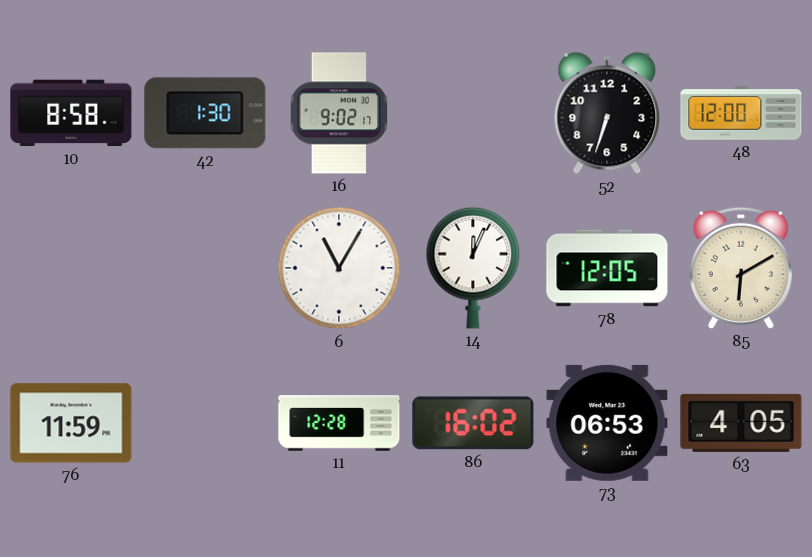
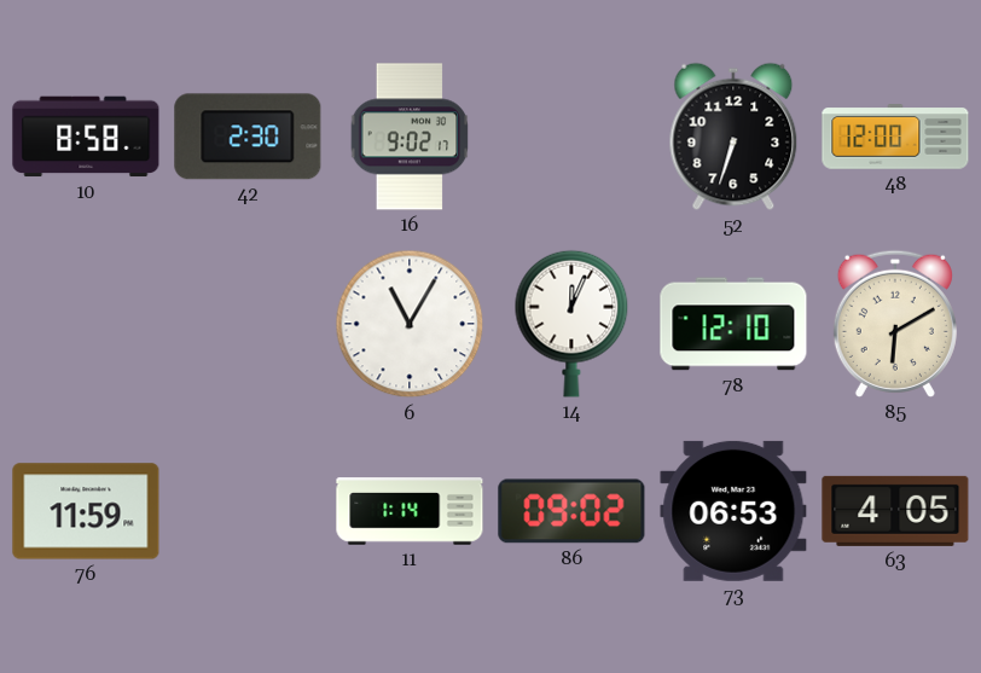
42: 1:30 -> 2:30
78: 12:05 -> 12:10
11: 12:28 -> 1:14
86: 16:02 -> 09:02
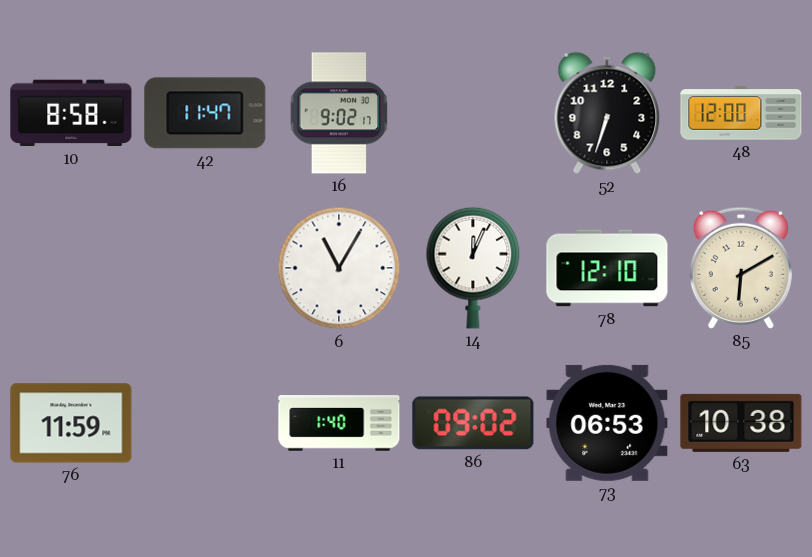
42: 2:30 -> 11:47
11: 1:14 -> 1:40
63: 4:05 -> 10:38
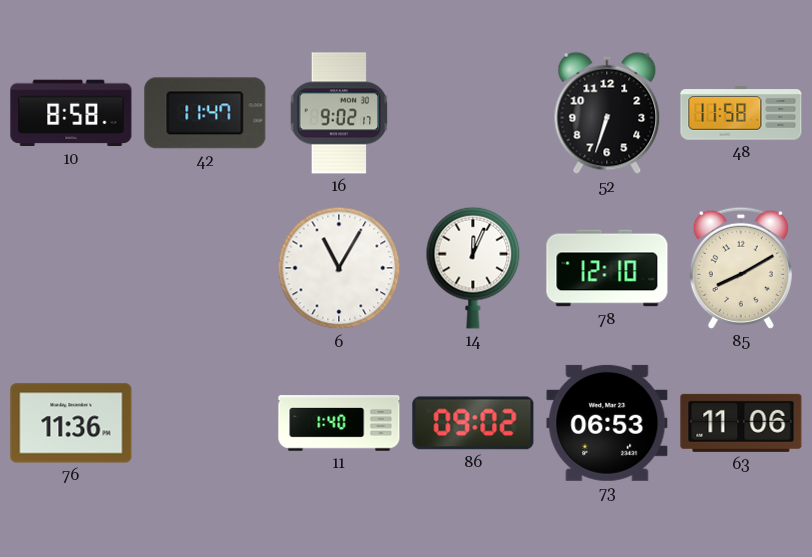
48: 12:00 -> 11:58
85: 6:10 -> 8:10
76: 11:59 -> 11:36
63: 10:38 -> 11:06
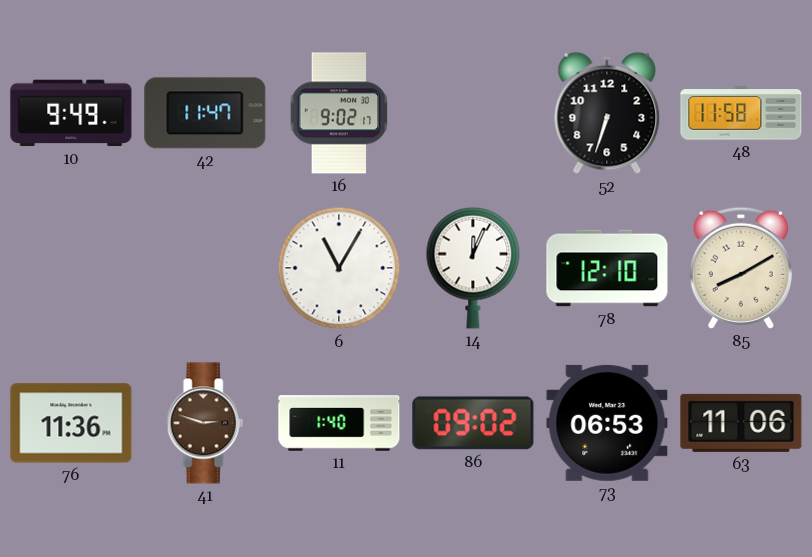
10: 8:58 -> 9:49
41: none -> 2:48
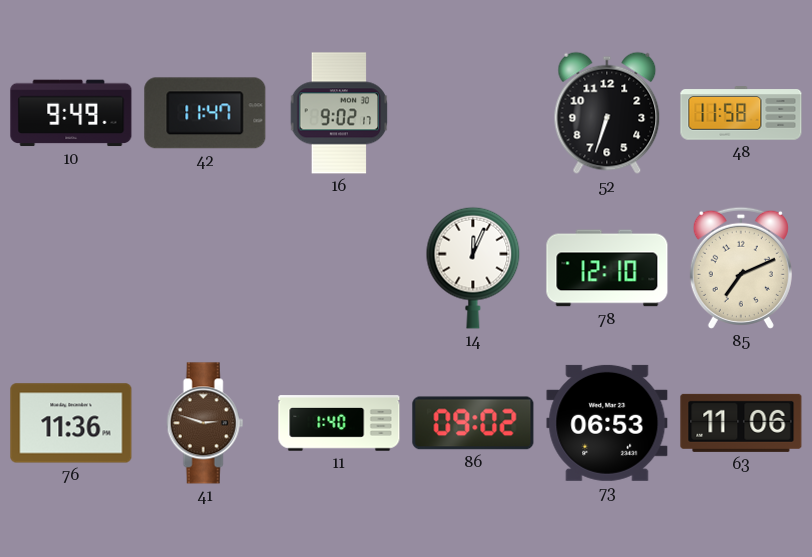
6: 11:05 -> none
85: 8:10 -> 7:11
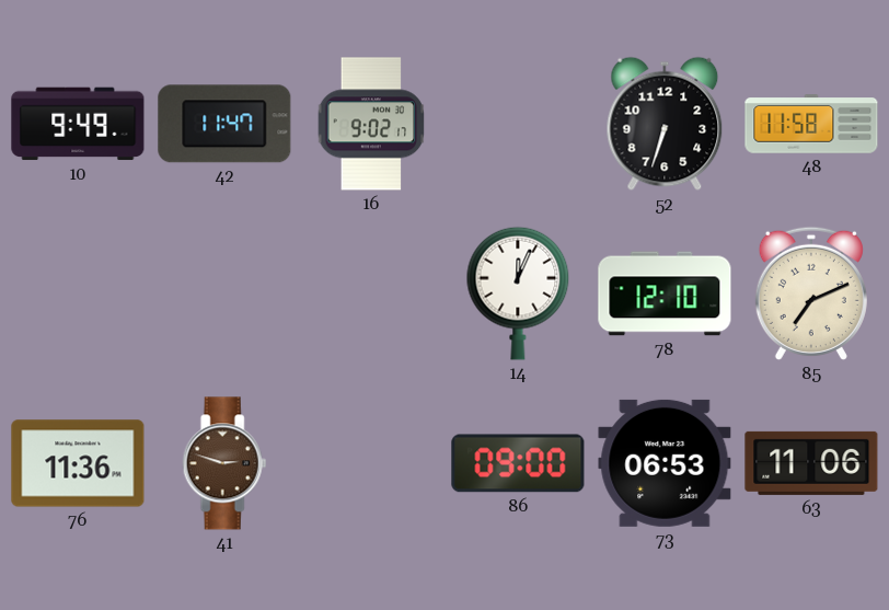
11: 1:40 -> none
86: 09:02 -> 09:00
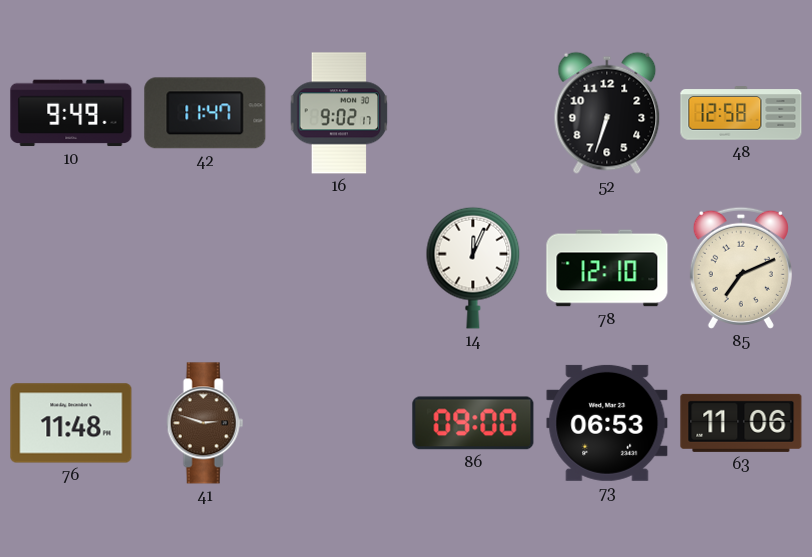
48: 11:58 -> 12:58
76: 11:36 -> 11:48
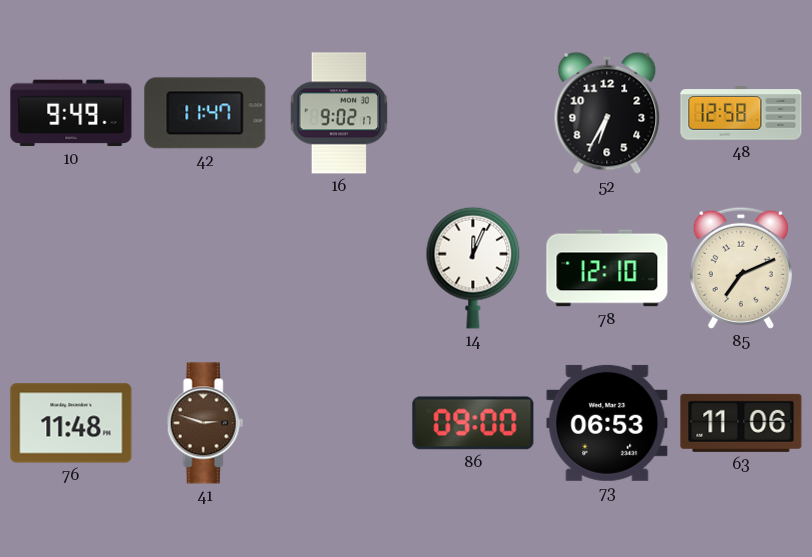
52: 6:33 -> 6:35
